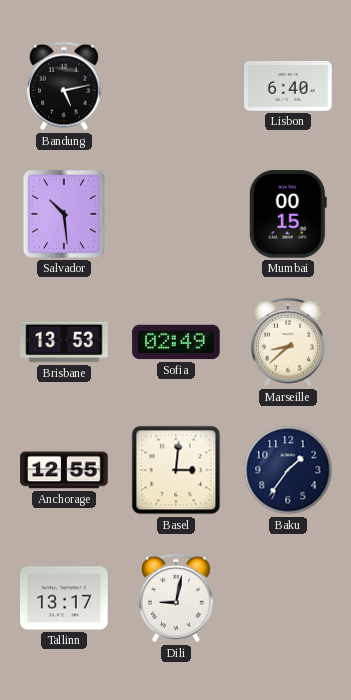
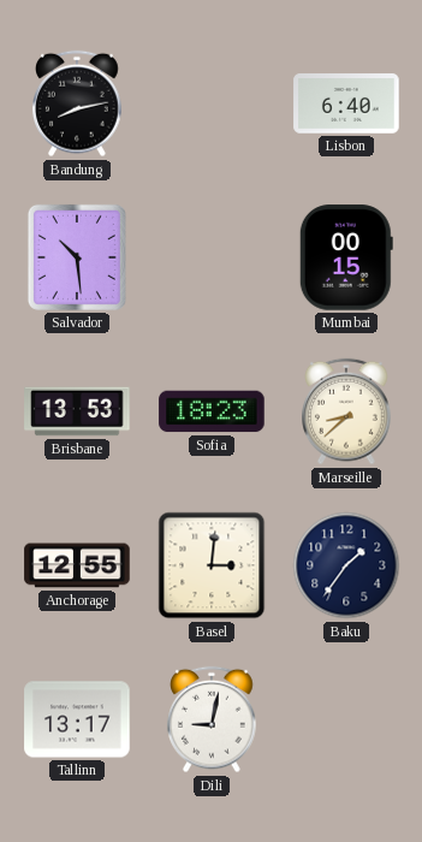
Bandung: 5:13 -> 8:13
Sofia: 02:49 -> 18:23
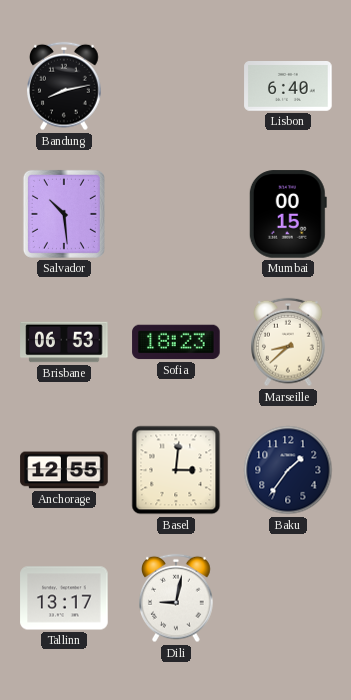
Brisbane: 13:53 -> 06:53
